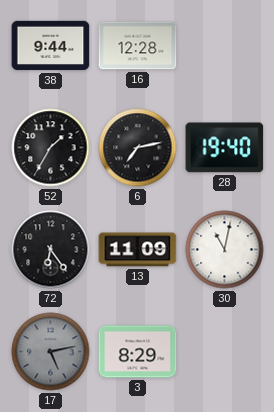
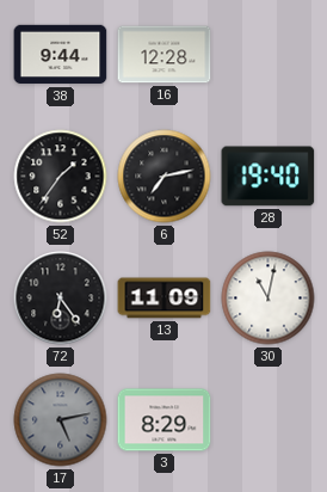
52: 1:35 -> 1:36
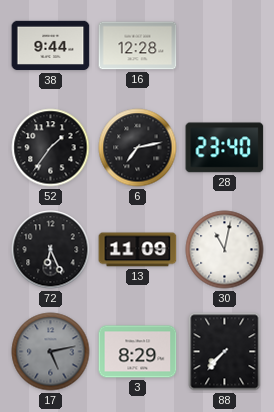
28: 19:40 -> 23:40
72: 6:24 -> 6:26
88: none -> 7:37
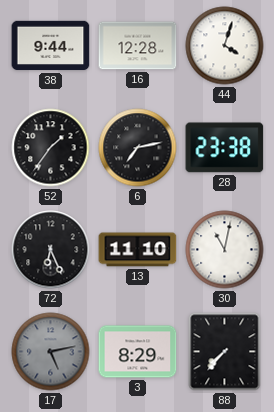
44: none -> 4:03
28: 23:40 -> 23:38
13: 11:09 -> 11:10
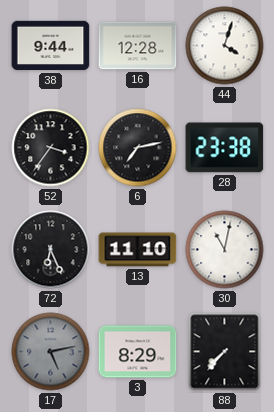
52: 1:36 -> 3:36
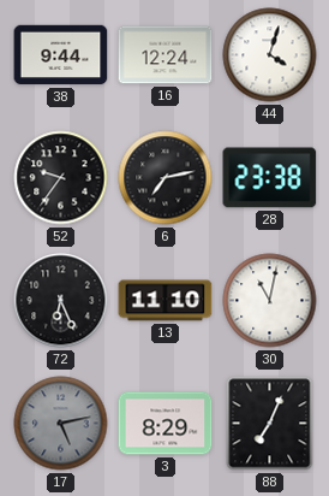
16: 12:28 -> 12:24
52: 3:36 -> 9:36
88: 7:37 -> 7:04
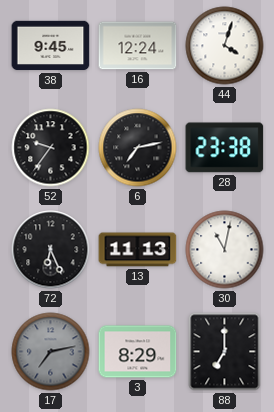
38: 9:44 -> 9:45
13: 11:10 -> 11:13
17: 5:13 -> 7:13
88: 7:04 -> 7:00
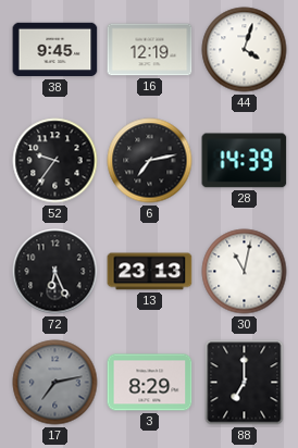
16: 12:24 -> 12:19
28: 23:38 -> 14:39
13: 11:13 -> 23:13
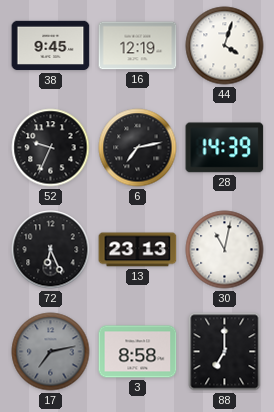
52: 9:36 -> 9:34
3: 8:29 -> 8:58
